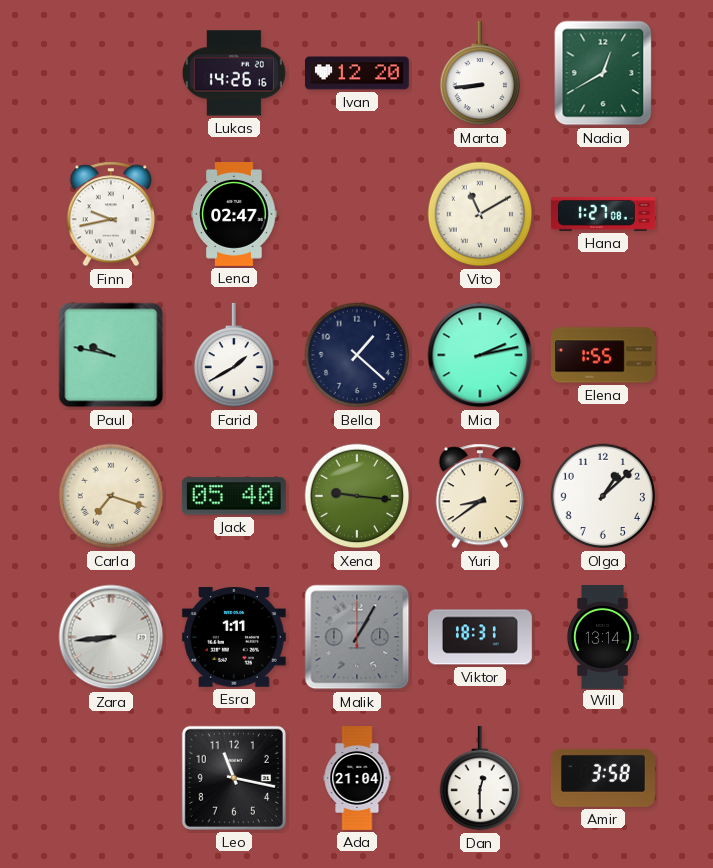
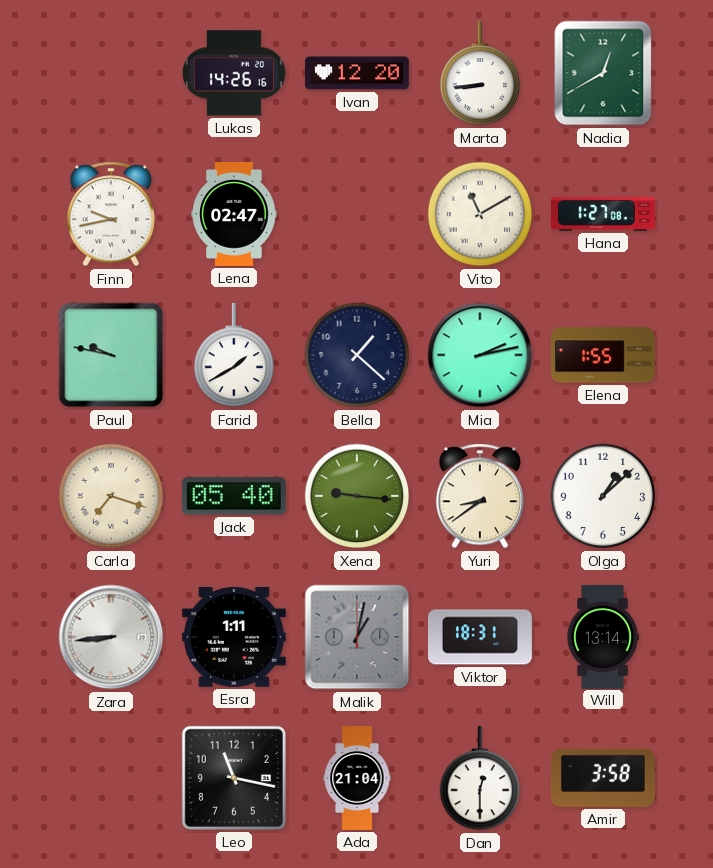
Malik: 1:05 -> 1:02
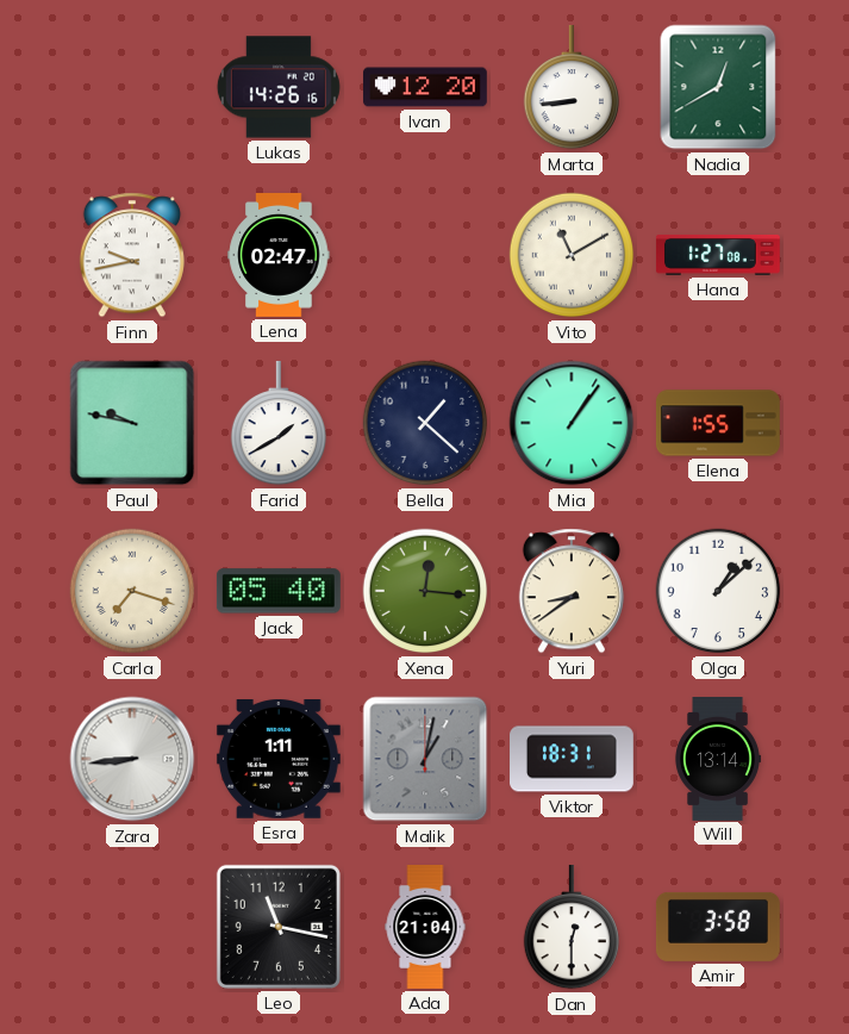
Mia: 2:13 -> 1:06
Xena: 9:16 -> 12:16
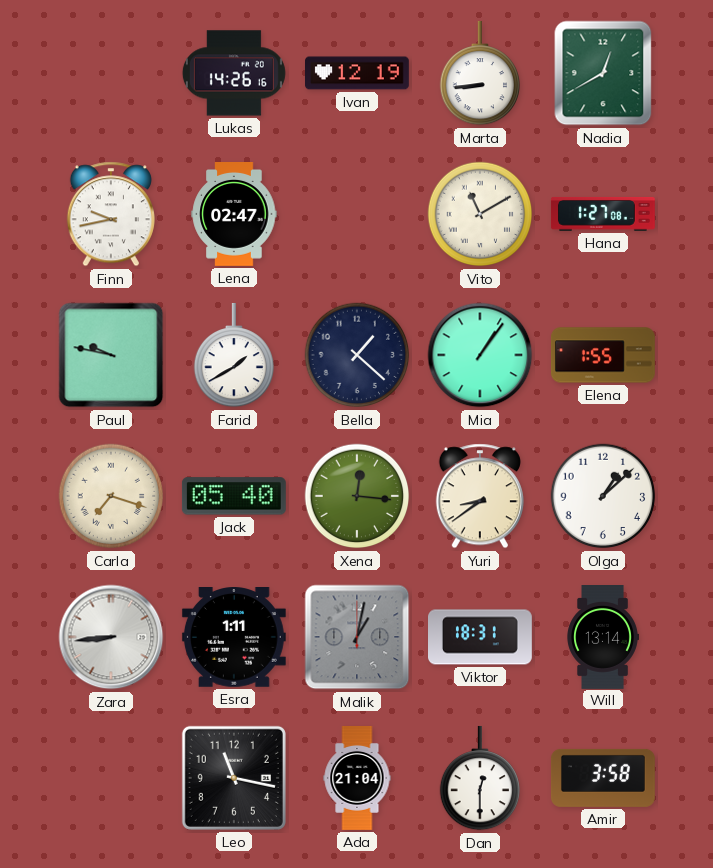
Ivan: 12:20 -> 12:19
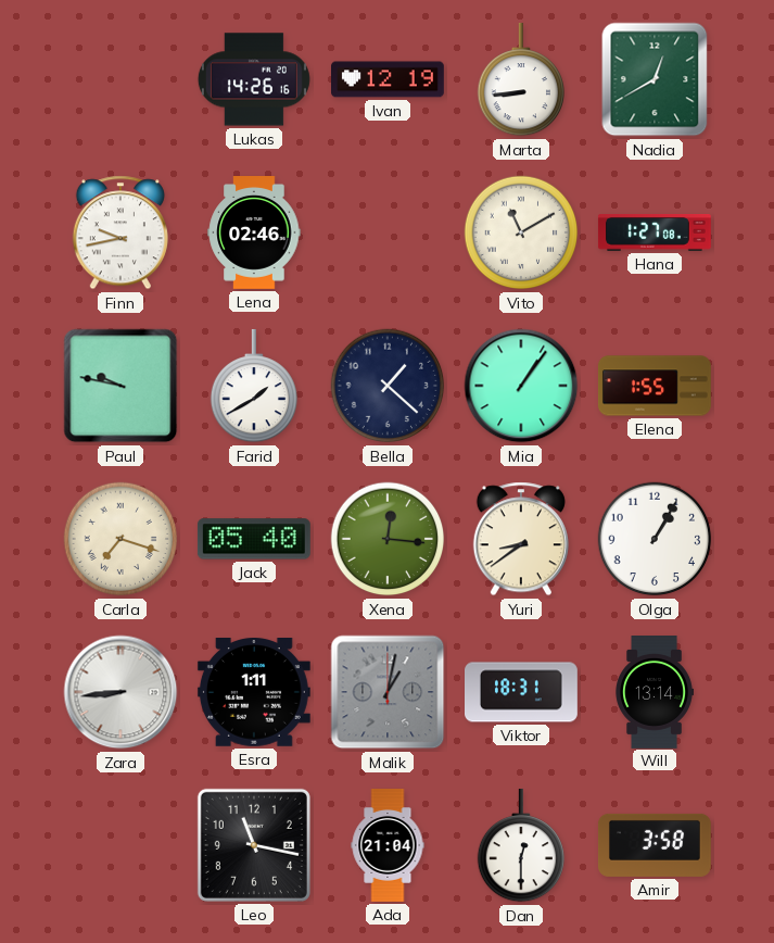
Lena: 02:47 -> 02:46
Olga: 1:08 -> 1:05
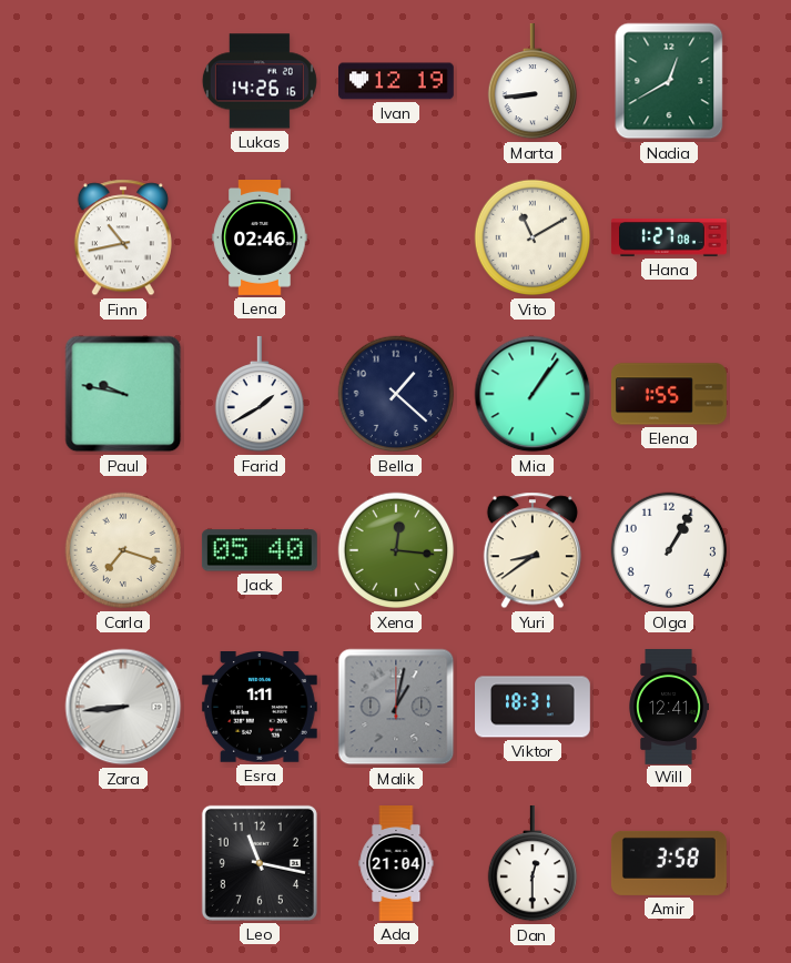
Finn: 9:43 -> 10:43
Will: 13:14 -> 12:41
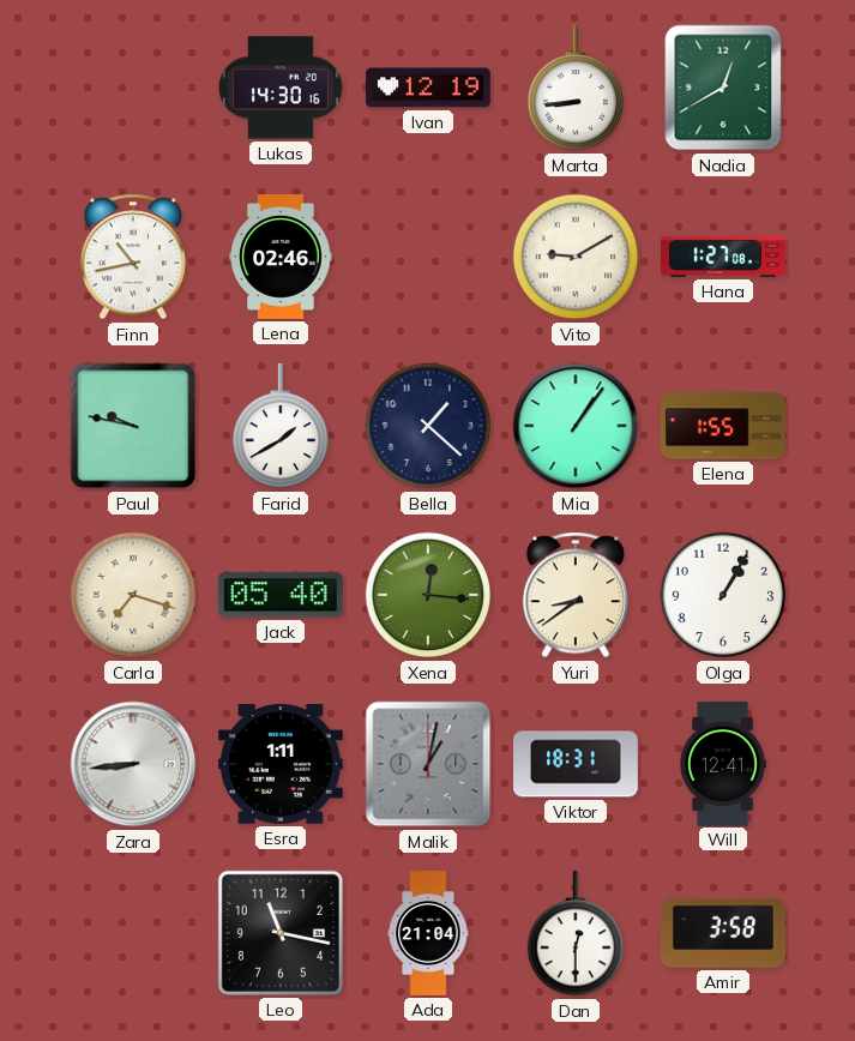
Lukas: 14:26 -> 14:30
Vito: 11:10 -> 9:10
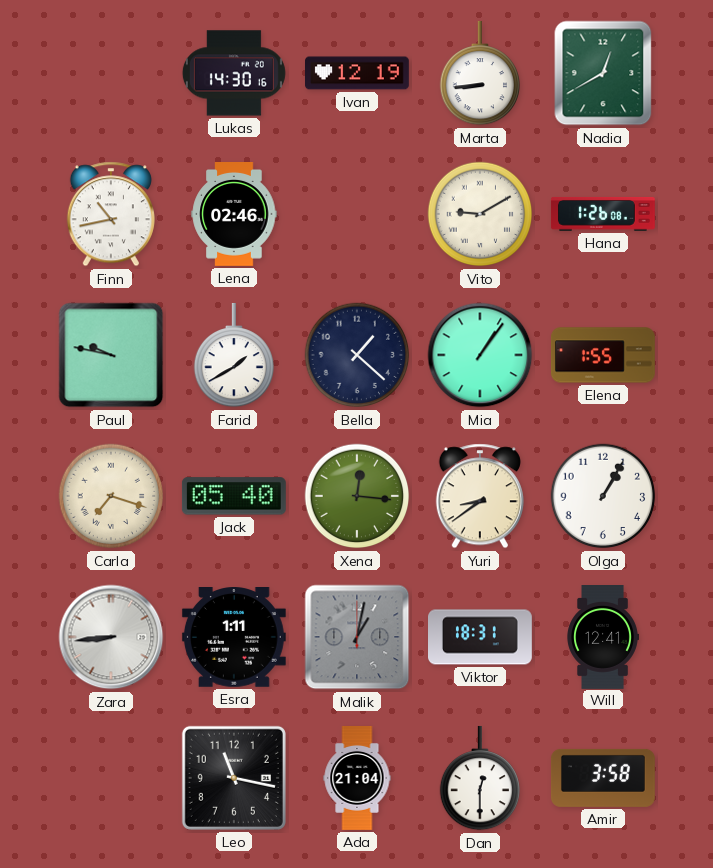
Hana: 1:27 -> 1:26
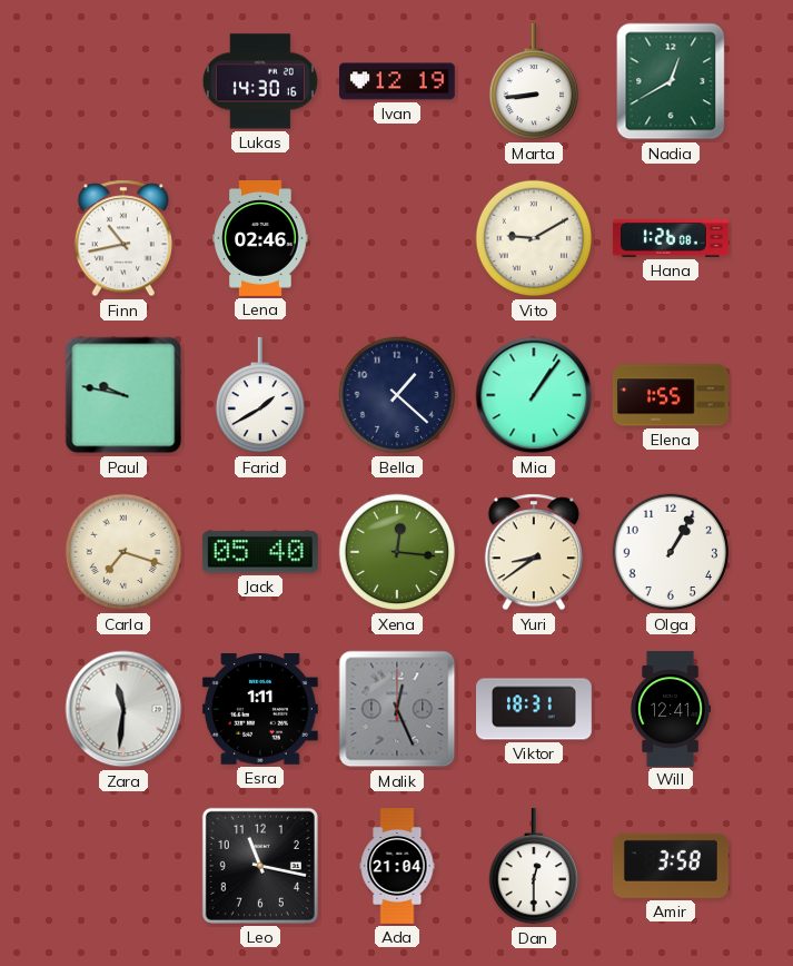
Zara: 8:44 -> 11:31
Malik: 1:02 -> 12:26
